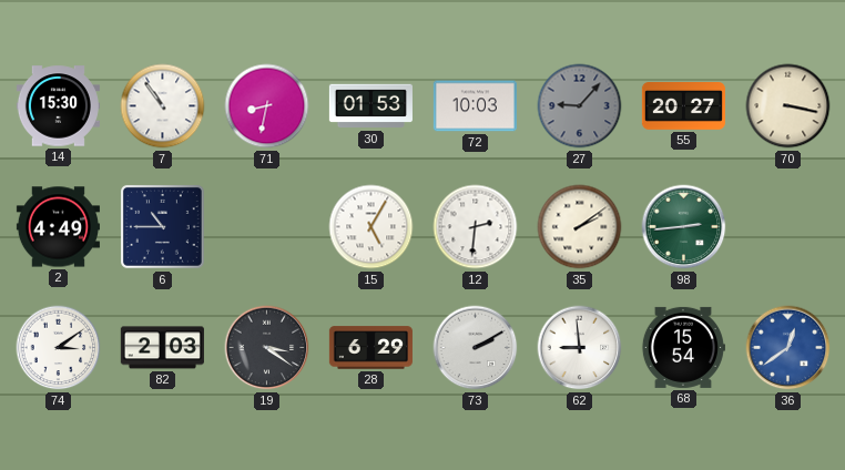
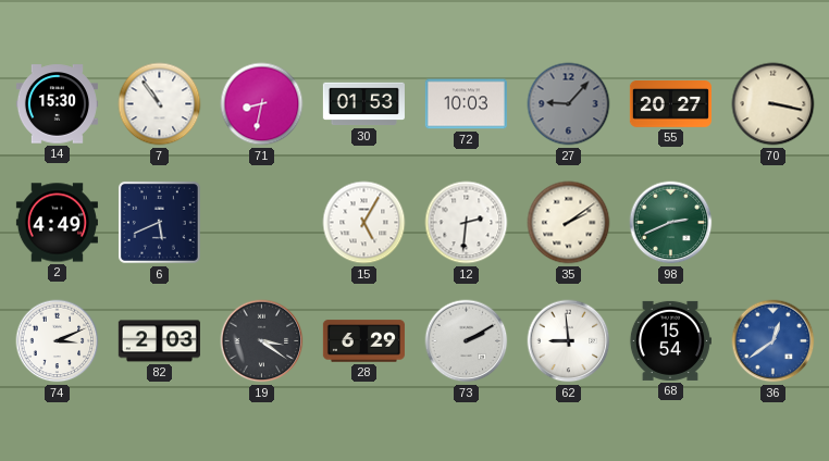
6: 10:45 -> 5:41
98: 2:44 -> 2:41
74: 3:09 -> 3:11
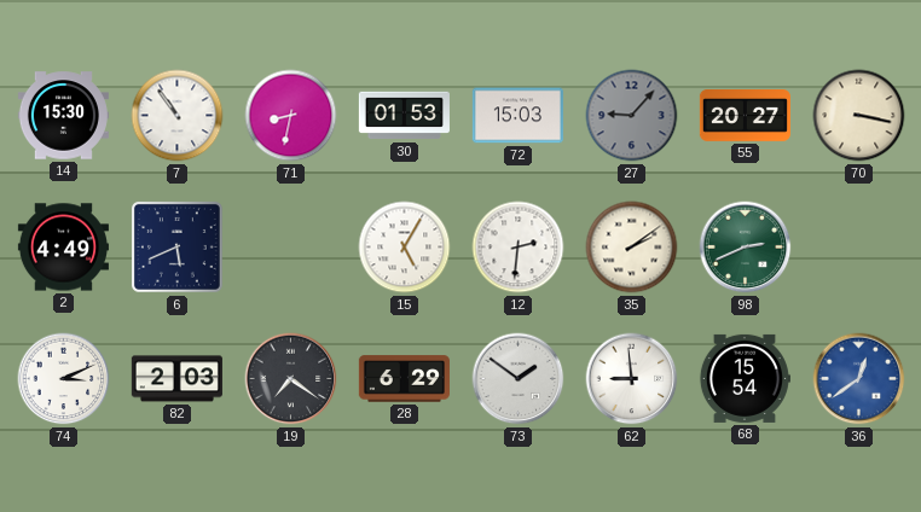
72: 10:03 -> 15:03
19: 3:21 -> 7:21
73: 2:10 -> 1:51
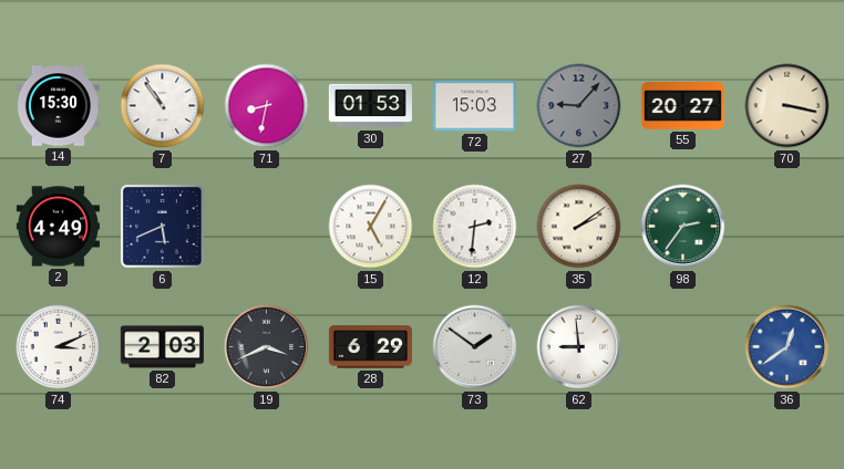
98: 2:41 -> 2:36
19: 7:21 -> 3:41
68: 15:54 -> none
